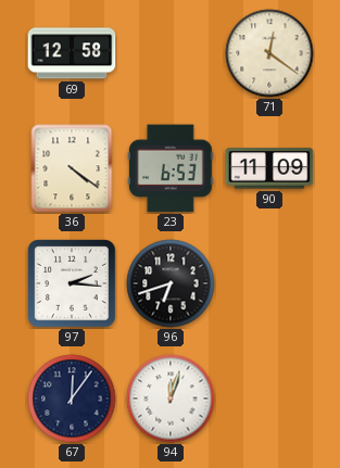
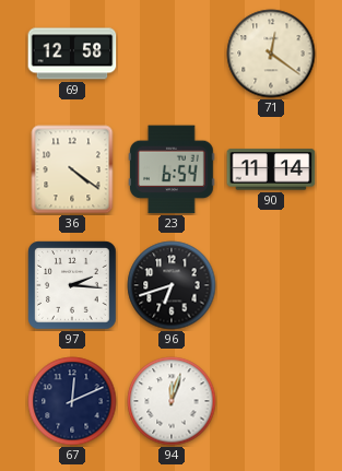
23: 6:53 -> 6:54
90: 11:09 -> 11:14
67: 12:06 -> 12:11
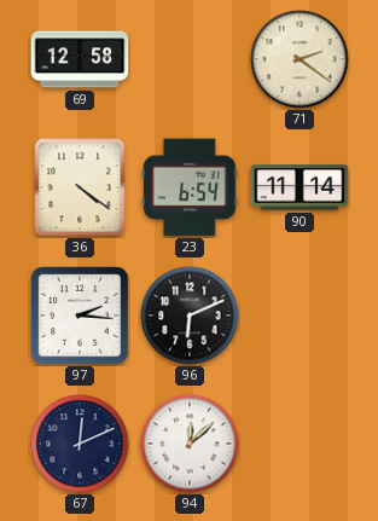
71: 12:21 -> 2:21
96: 6:42 -> 6:11
94: 12:03 -> 12:08
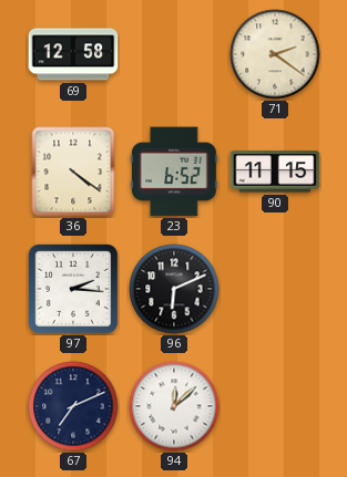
23: 6:54 -> 6:52
90: 11:14 -> 11:15
67: 12:11 -> 7:11
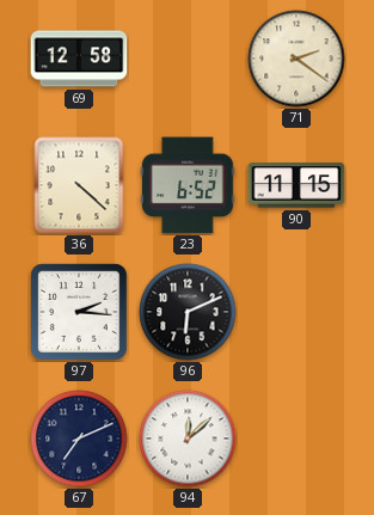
36: 4:21 -> 4:22
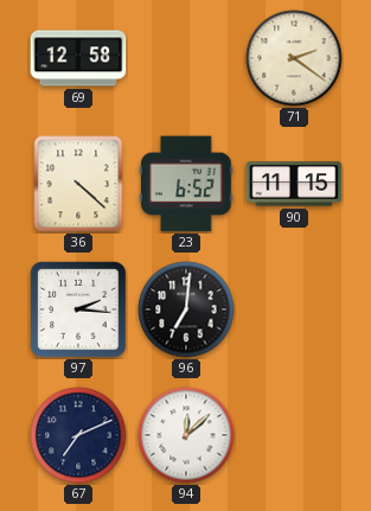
96: 6:11 -> 7:01
